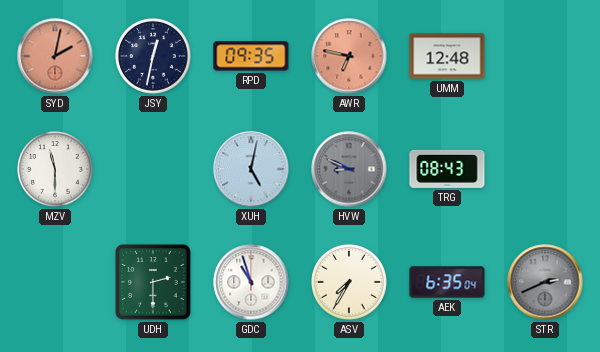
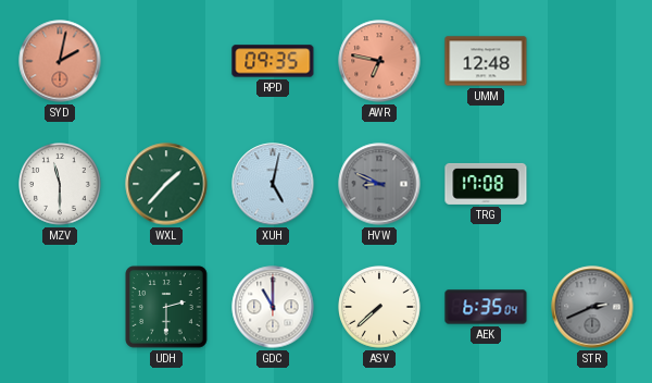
JSY: 12:32 -> none
WXL: none -> 1:37
TRG: 08:43 -> 17:08
GDC: 10:57 -> 11:00
ASV: 7:35 -> 7:38
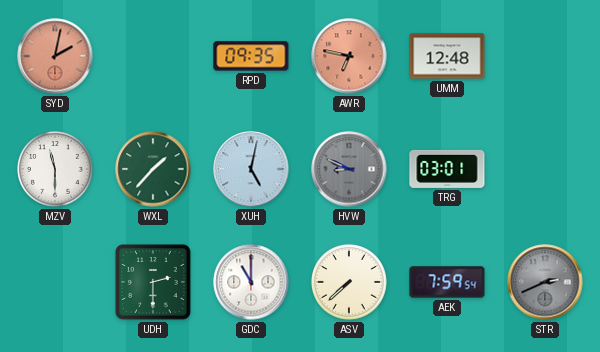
TRG: 17:08 -> 03:01
AEK: 6:35 -> 7:59
